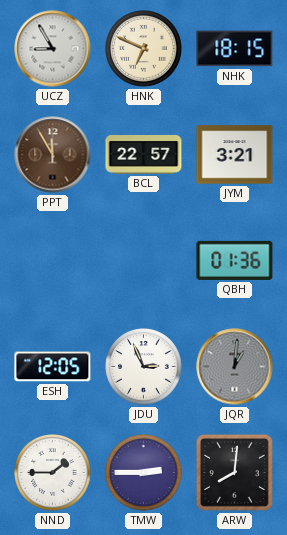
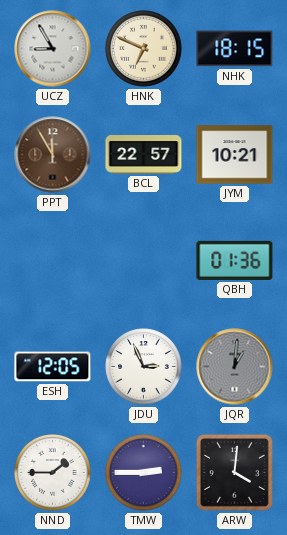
JYM: 3:21 -> 10:21
ARW: 8:01 -> 4:01
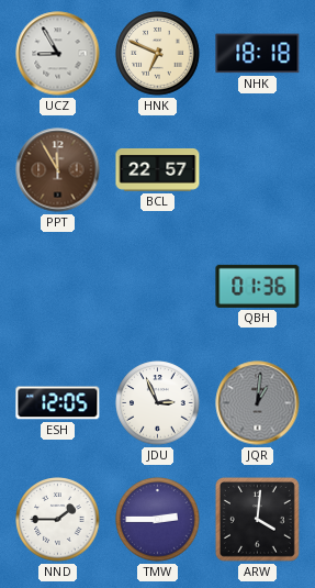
NHK: 18:15 -> 18:18
JYM: 10:21 -> none
